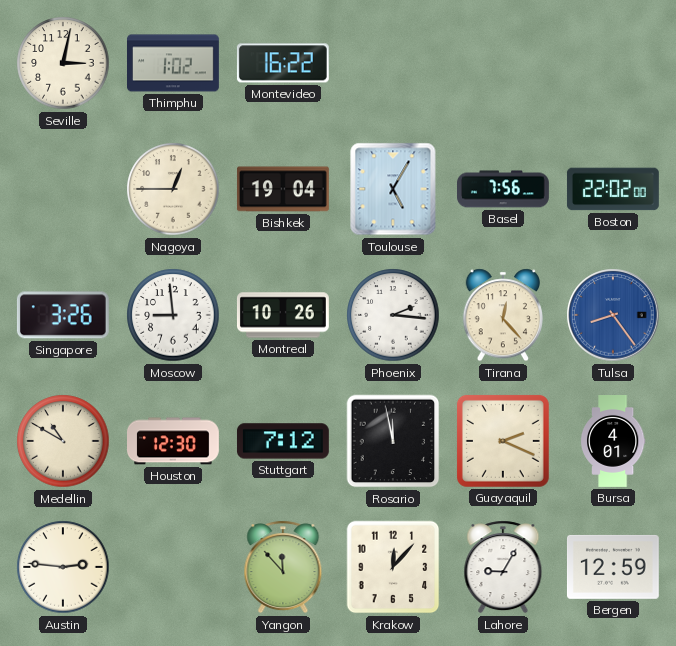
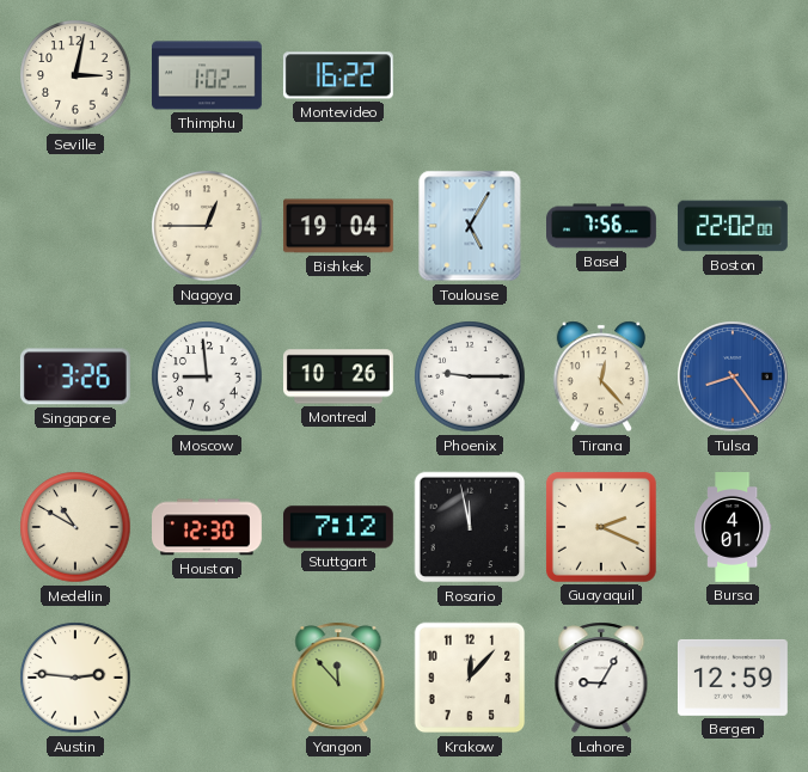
Phoenix: 2:16 -> 9:15
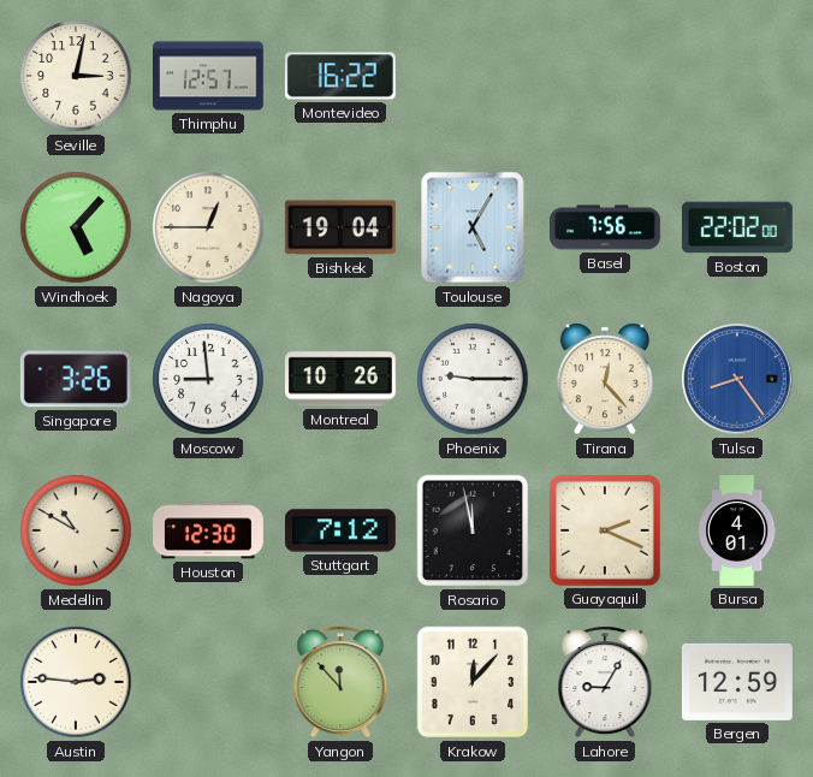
Thimphu: 1:02 -> 12:57
Windhoek: none -> 5:07
